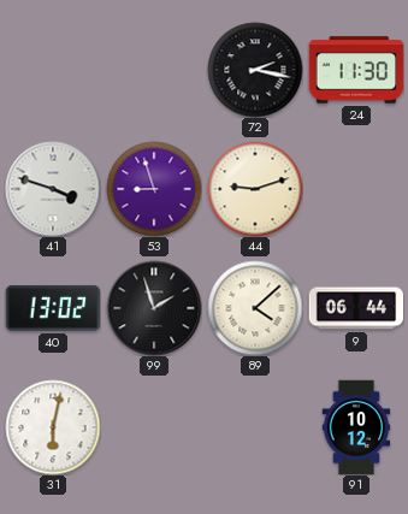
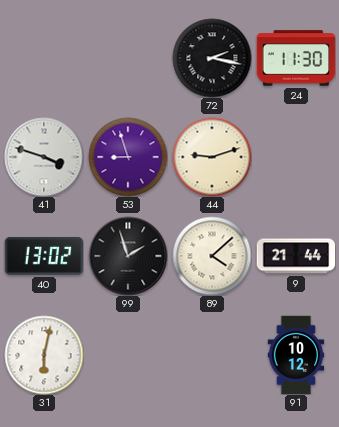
9: 06:44 -> 21:44
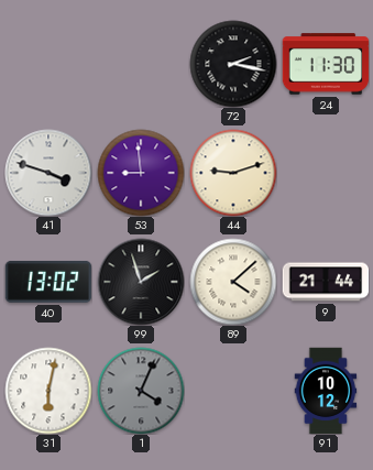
53: 8:57 -> 8:59
1: none -> 4:04
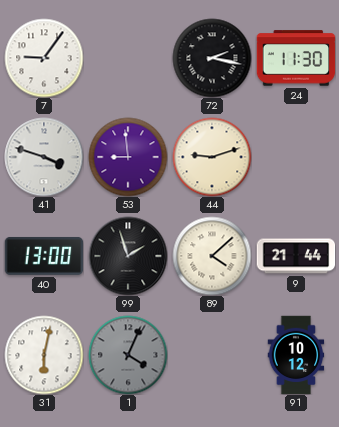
7: none -> 9:06
40: 13:02 -> 13:00
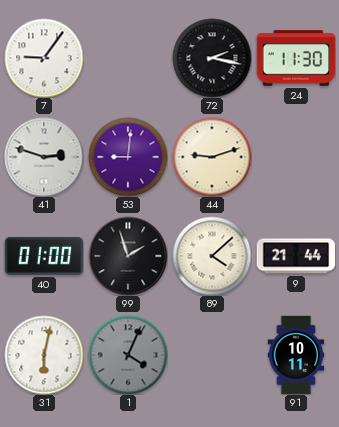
41: 3:48 -> 2:48
53: 8:59 -> 9:01
40: 13:00 -> 01:00
91: 10:12 -> 10:11
